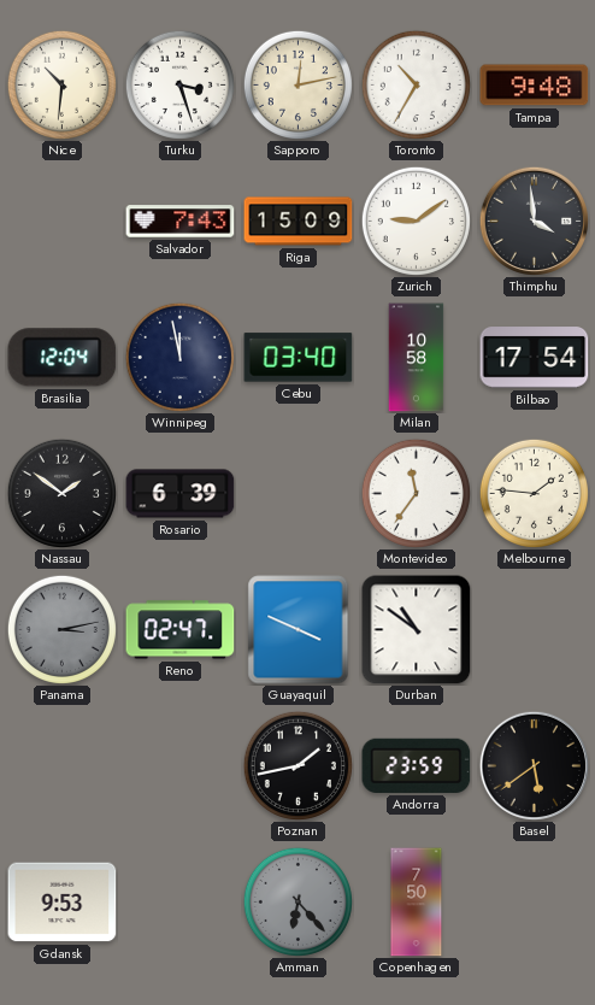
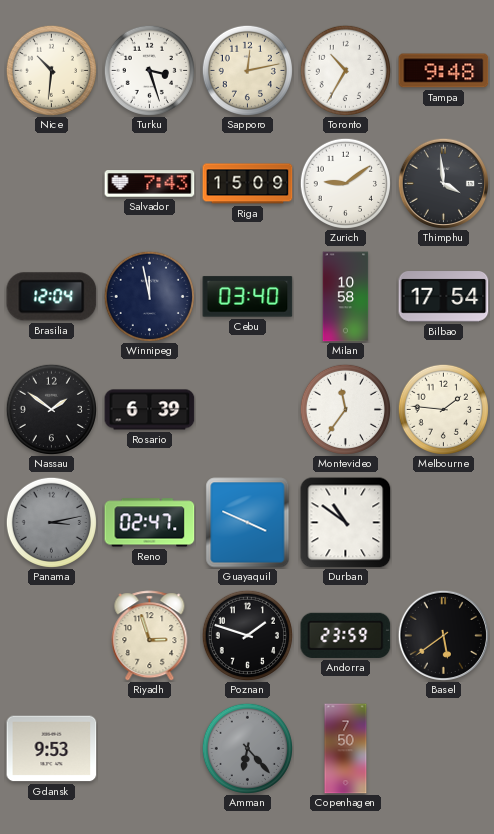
Riyadh: none -> 2:57
Poznan: 1:43 -> 1:48
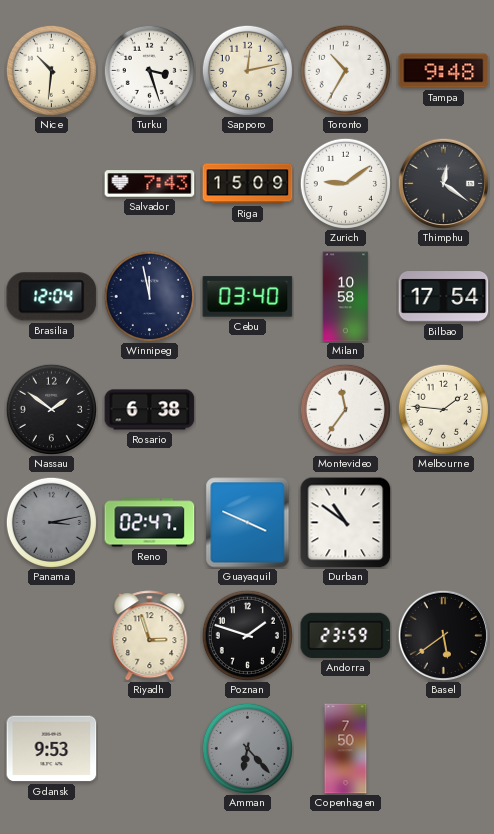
Thimphu: 3:59 -> 12:21
Rosario: 6:39 -> 6:38
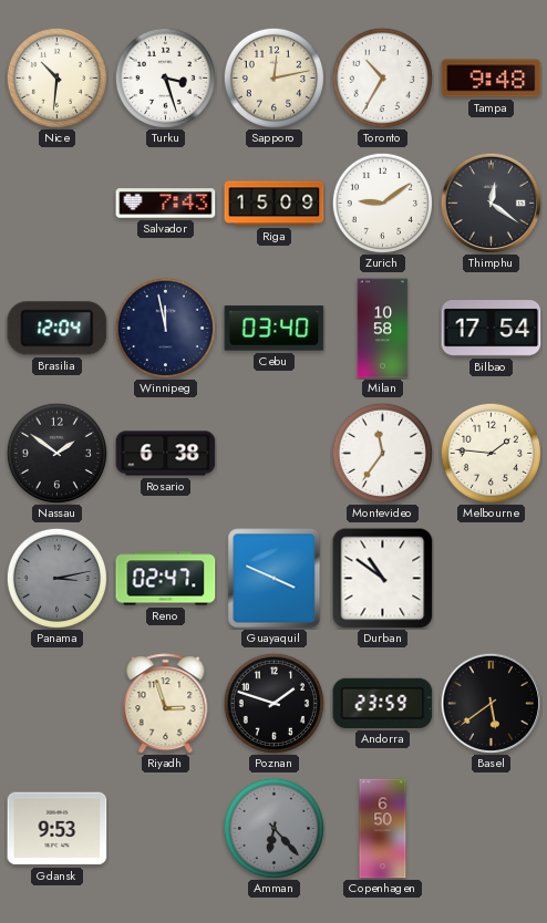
Copenhagen: 7:50 -> 6:50
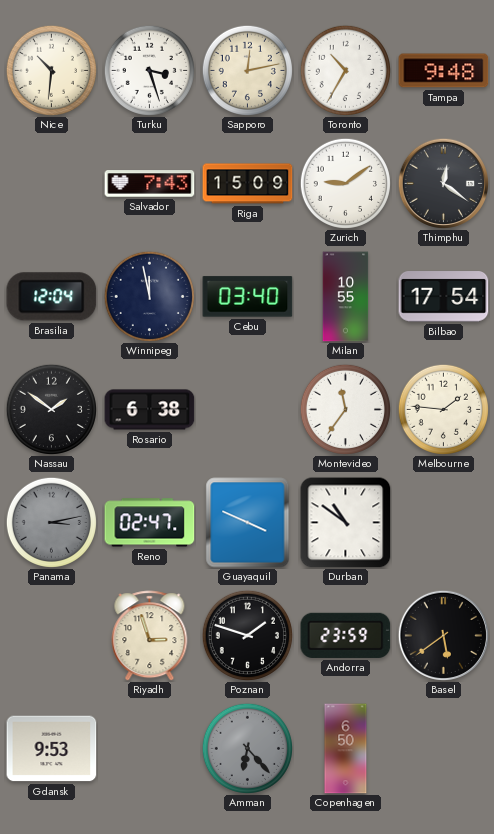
Milan: 10:58 -> 10:55
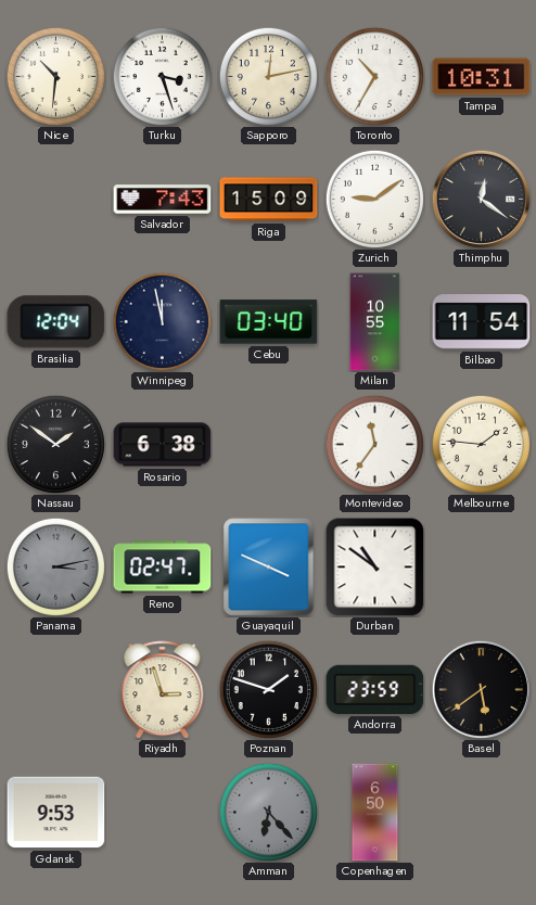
Tampa: 9:48 -> 10:31
Bilbao: 17:54 -> 11:54
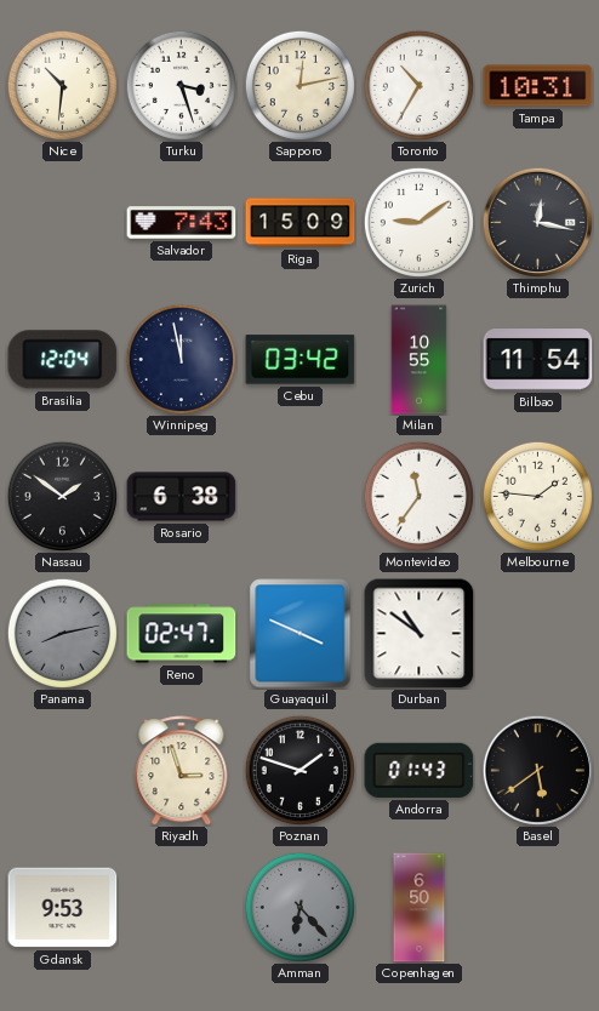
Thimphu: 12:21 -> 12:17
Cebu: 03:40 -> 03:42
Panama: 3:13 -> 8:13
Andorra: 23:59 -> 01:43
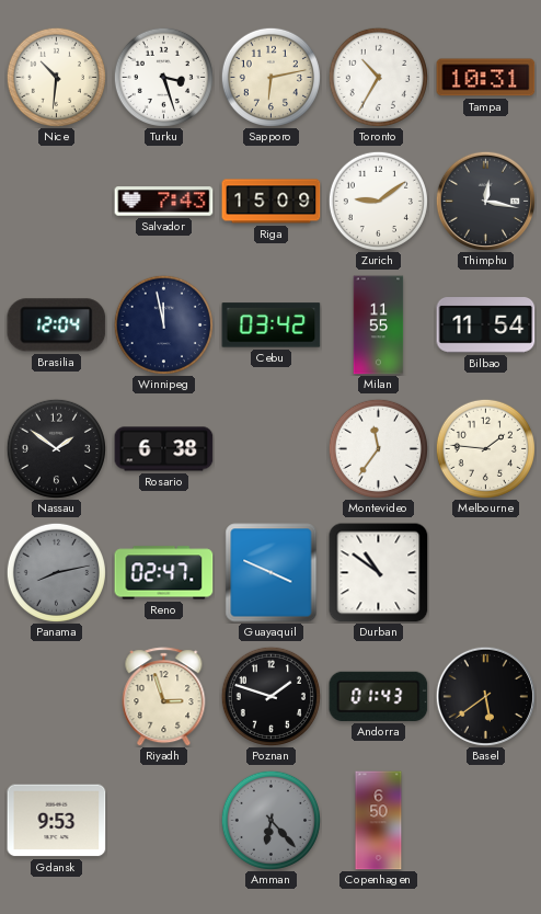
Sapporo: 12:13 -> 6:13
Milan: 10:55 -> 11:55
